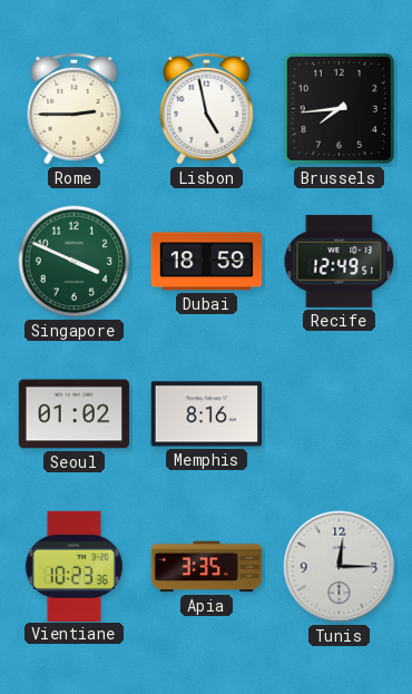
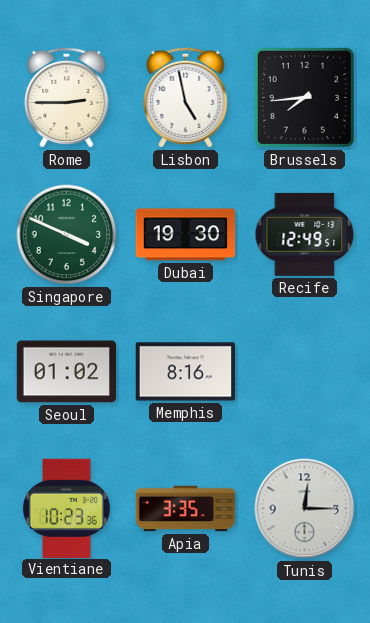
Dubai: 18:59 -> 19:30
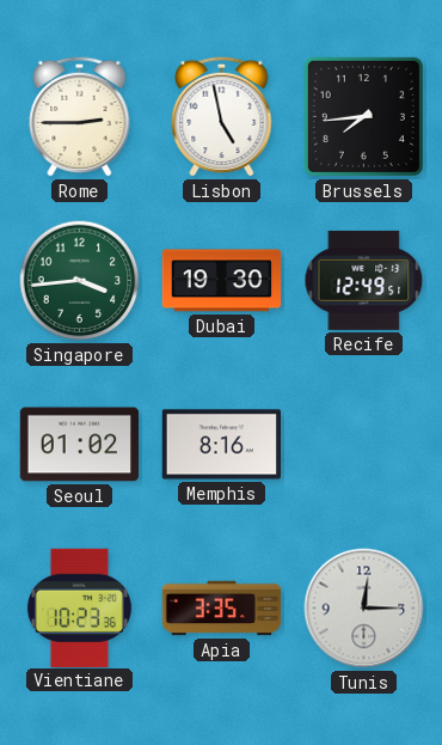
Singapore: 3:49 -> 3:44
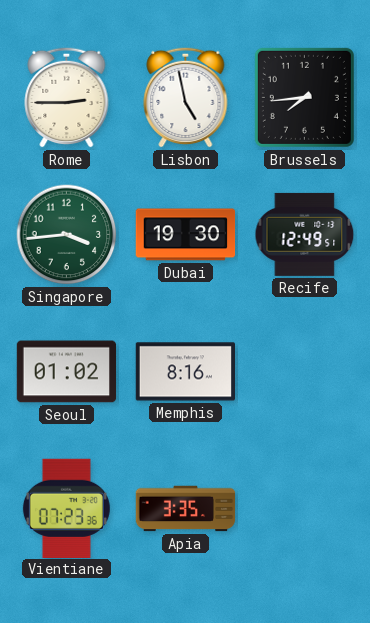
Vientiane: 10:23 -> 07:23
Tunis: 12:15 -> none
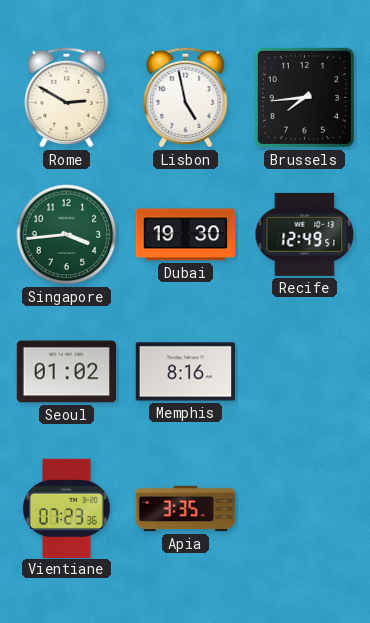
Rome: 2:45 -> 2:50
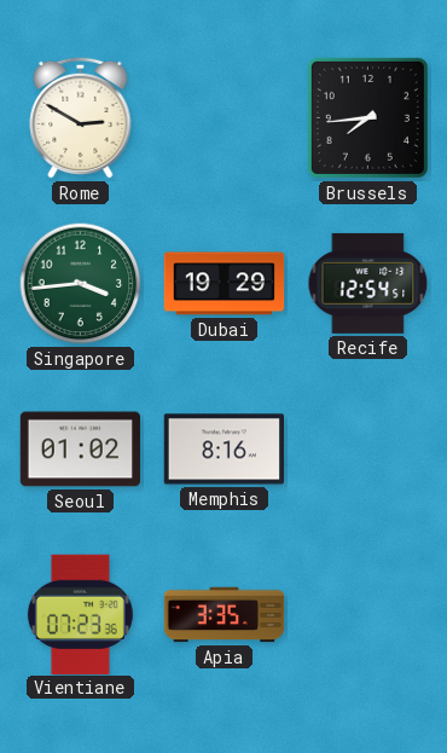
Lisbon: 4:58 -> none
Dubai: 19:30 -> 19:29
Recife: 12:49 -> 12:54
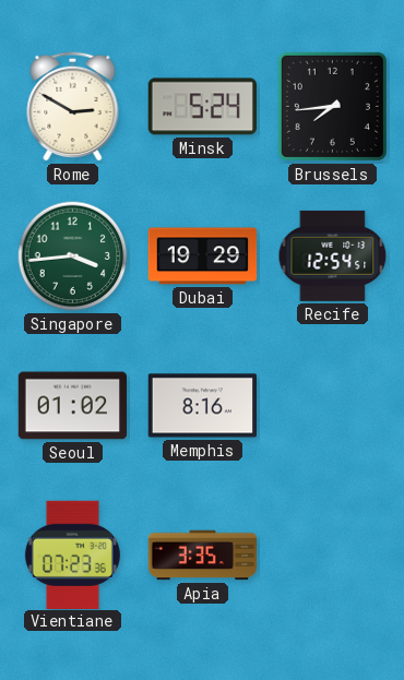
Minsk: none -> 5:24
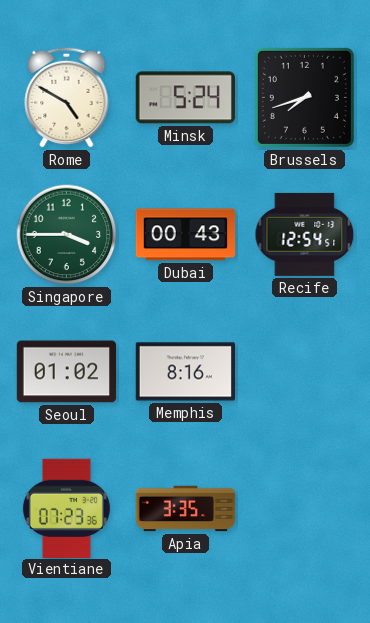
Rome: 2:50 -> 4:50
Brussels: 7:44 -> 7:42
Singapore: 3:44 -> 3:45
Dubai: 19:29 -> 00:43
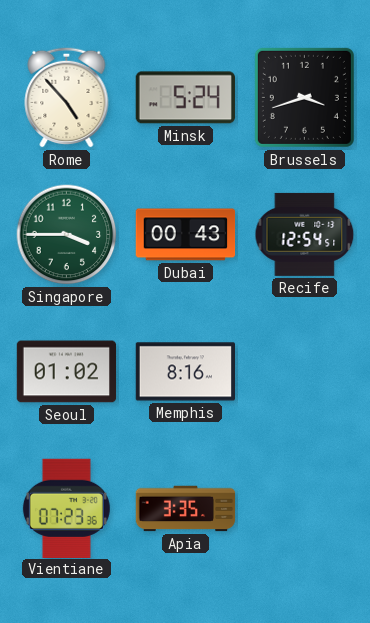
Rome: 4:50 -> 4:53
Brussels: 7:42 -> 3:42
